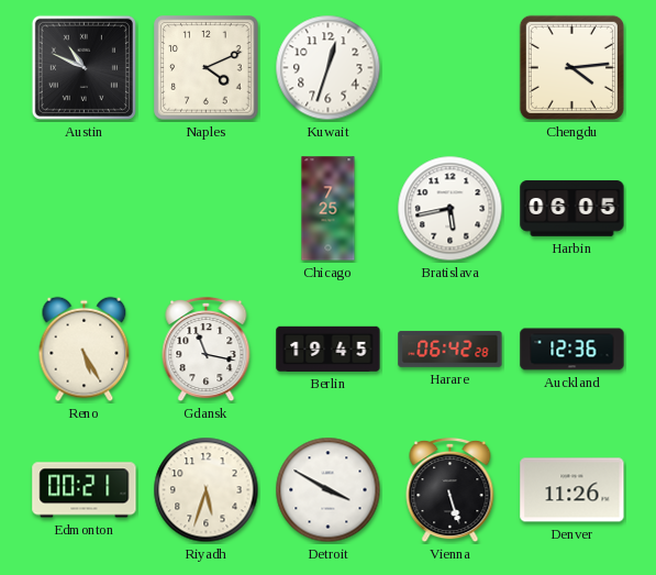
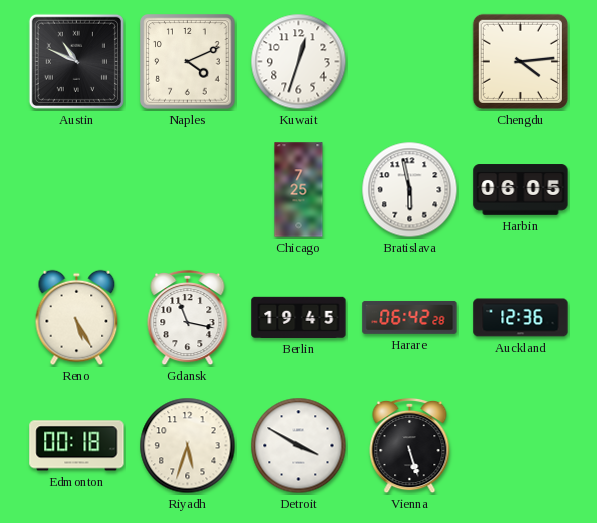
Bratislava: 5:43 -> 5:58
Edmonton: 00:21 -> 00:18
Denver: 11:26 -> none
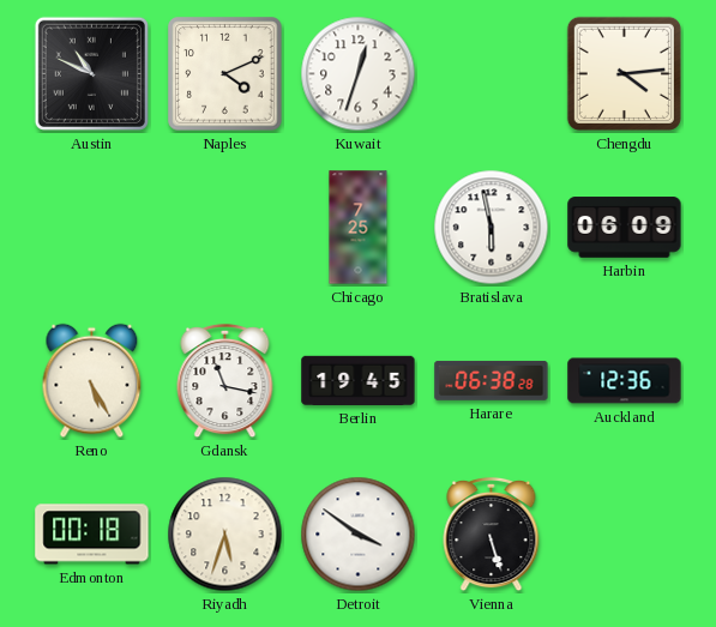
Harbin: 06:05 -> 06:09
Harare: 06:42 -> 06:38
Detroit: 3:50 -> 3:51
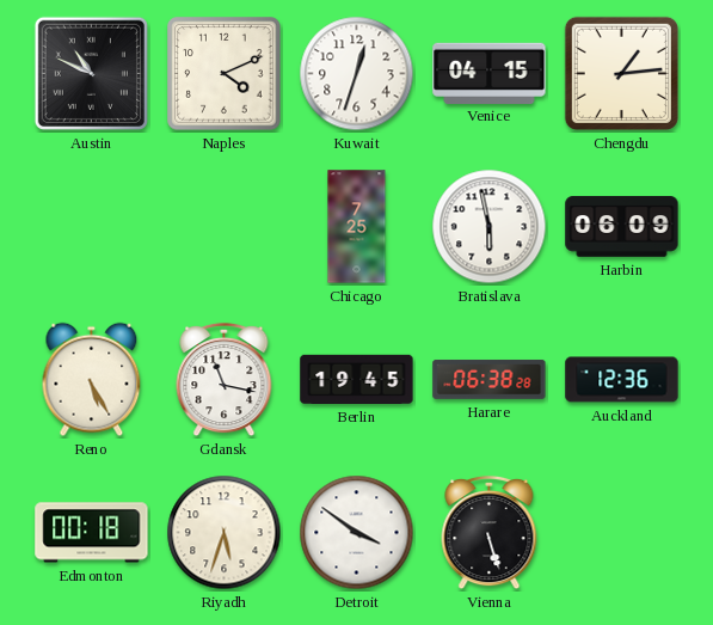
Venice: none -> 04:15
Chengdu: 4:14 -> 1:14
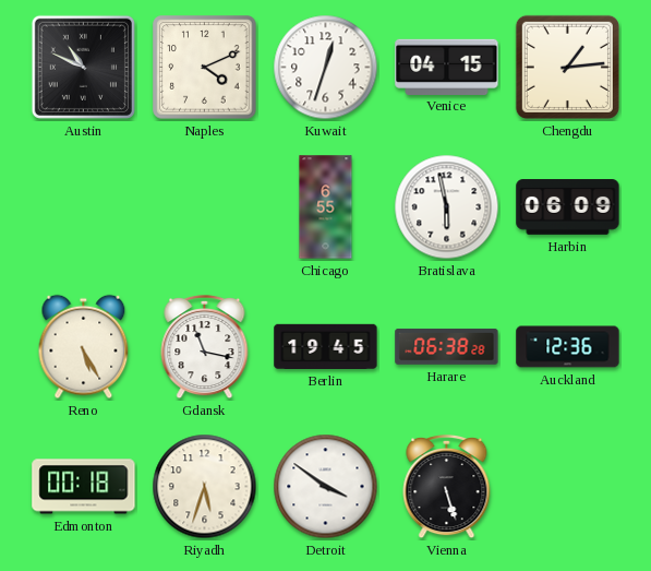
Chicago: 7:25 -> 6:55
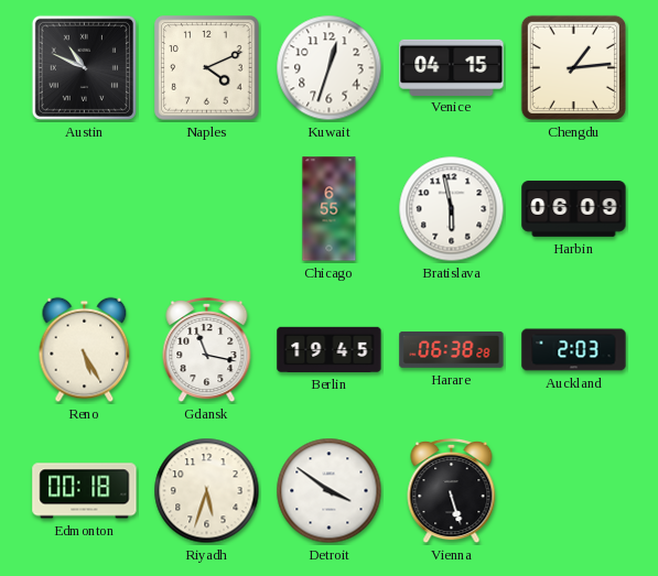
Auckland: 12:36 -> 2:03
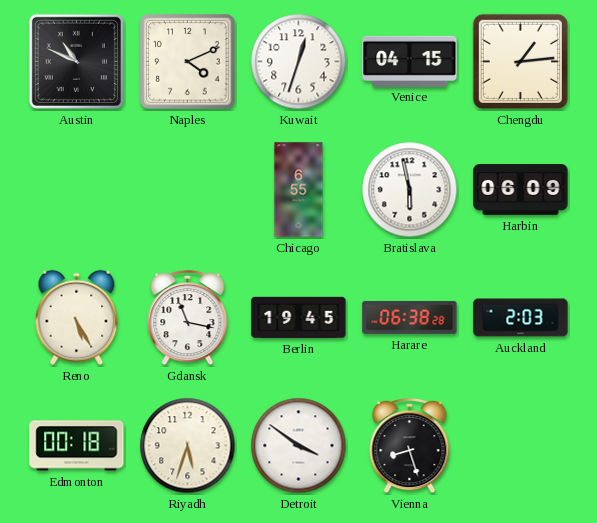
Vienna: 5:27 -> 8:27
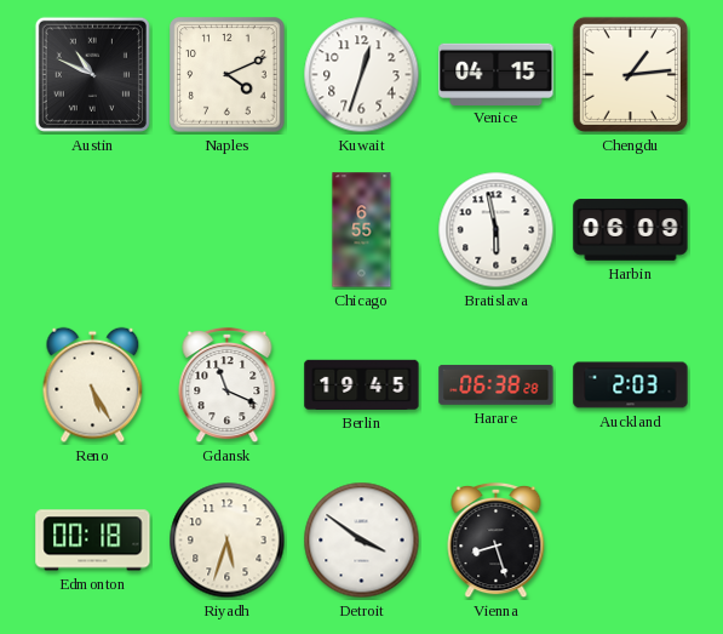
Gdansk: 11:17 -> 11:19
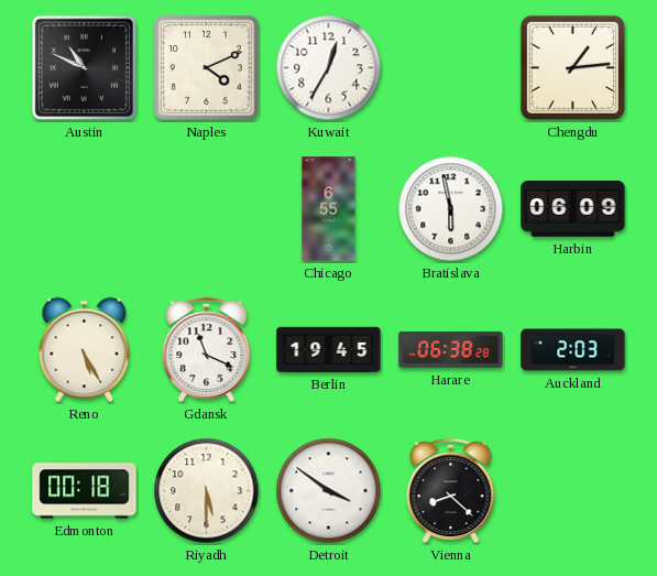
Kuwait: 12:33 -> 12:35
Venice: 04:15 -> none
Riyadh: 5:33 -> 5:30
Vienna: 8:27 -> 8:22
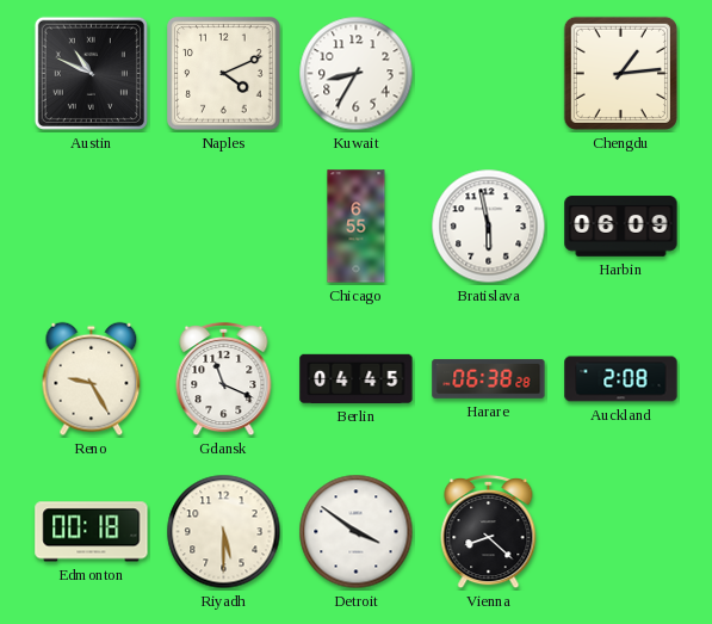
Kuwait: 12:35 -> 8:35
Reno: 5:25 -> 9:25
Berlin: 19:45 -> 04:45
Auckland: 2:03 -> 2:08
